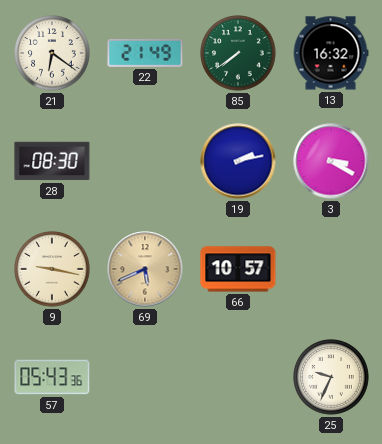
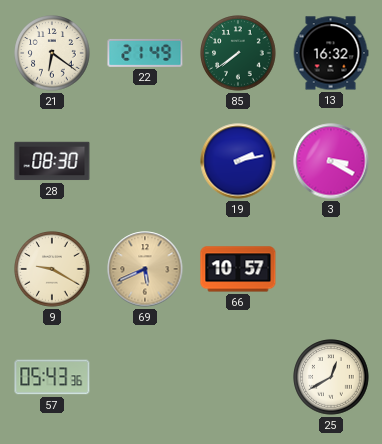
9: 9:17 -> 9:20
25: 9:34 -> 12:40
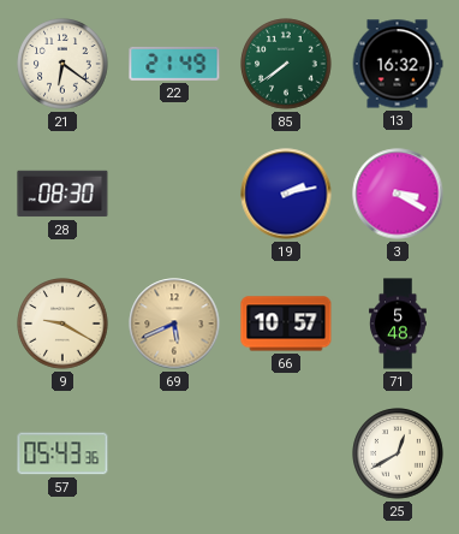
71: none -> 5:48
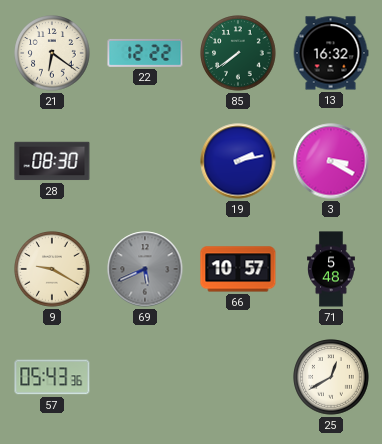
22: 21:49 -> 12:22
69 dial: champagne -> grey
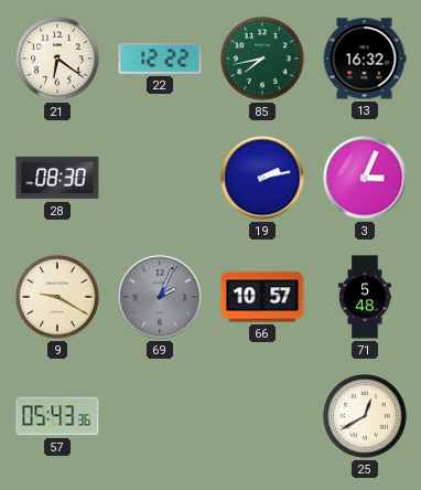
85: 7:39 -> 7:43
3: 3:20 -> 3:04
69: 5:41 -> 2:04
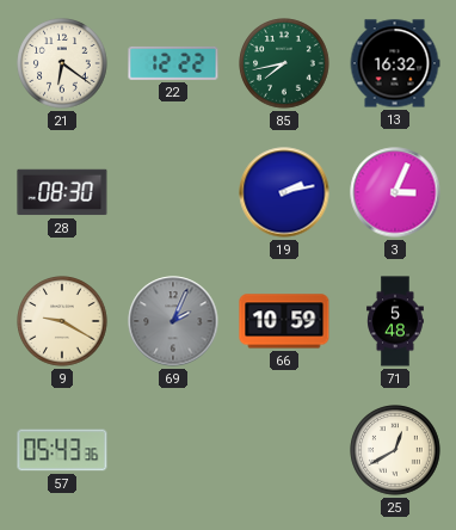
66: 10:57 -> 10:59
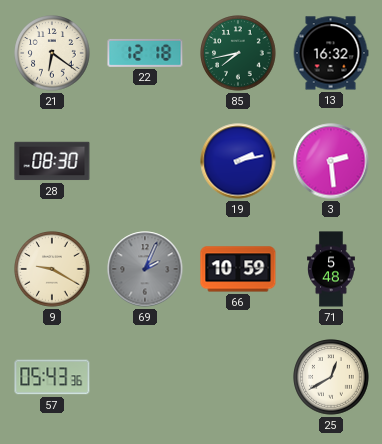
22: 12:22 -> 12:18
3: 3:04 -> 2:29
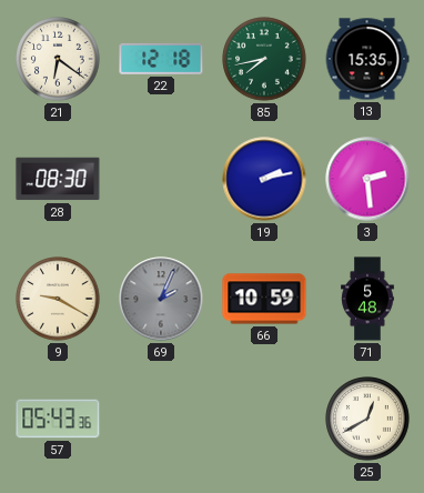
13: 16:32 -> 15:35
